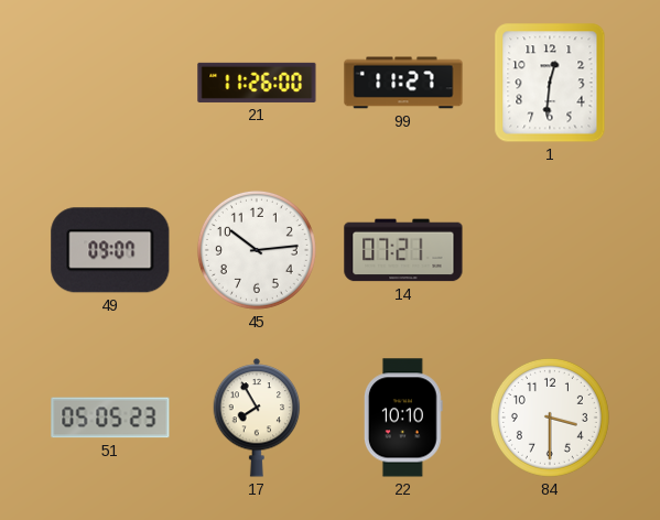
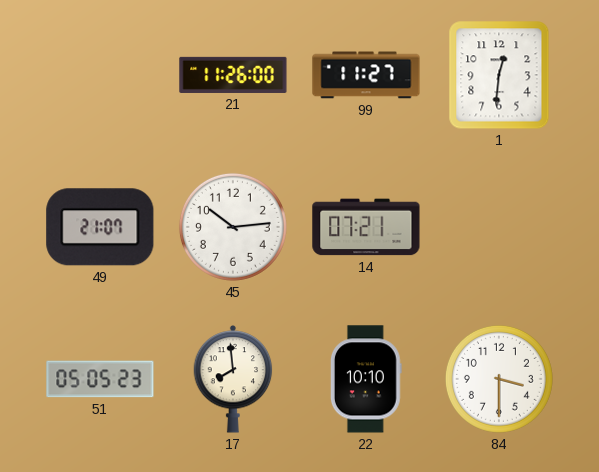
49: 09:07 -> 21:07
17: 7:55 -> 7:59
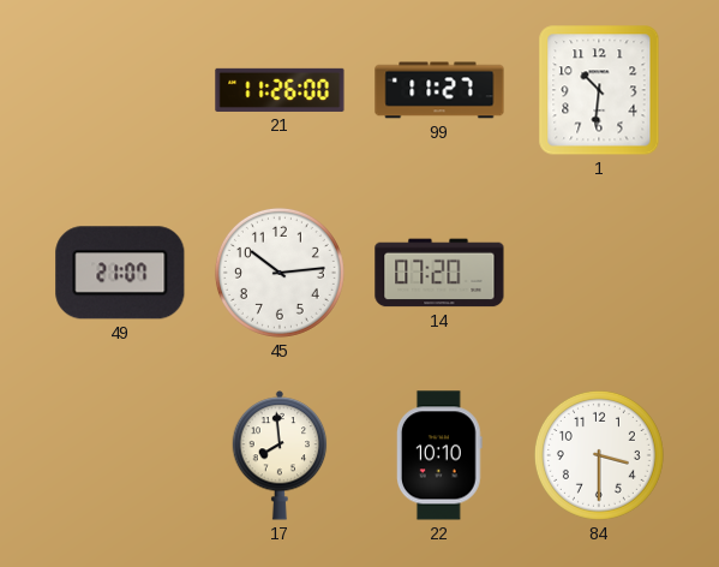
1: 12:31 -> 10:31
14: 07:21 -> 07:20
51: 05:05 -> none
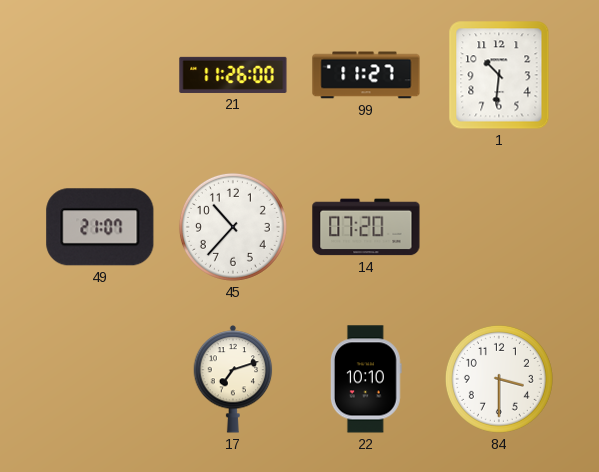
45: 10:14 -> 10:37
17: 7:59 -> 7:12
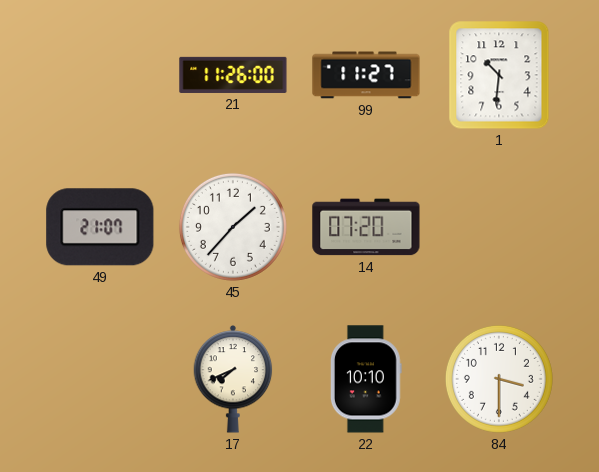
45: 10:37 -> 1:37
17: 7:12 -> 7:41
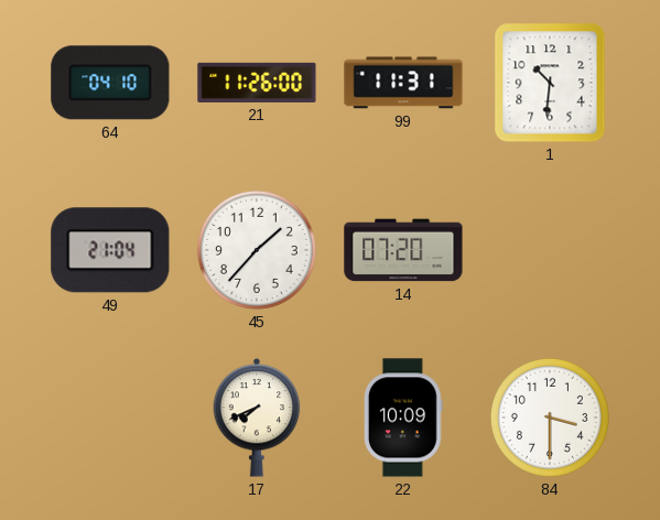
64: none -> 04:10
99: 11:27 -> 11:31
49: 21:07 -> 21:04
22: 10:10 -> 10:09
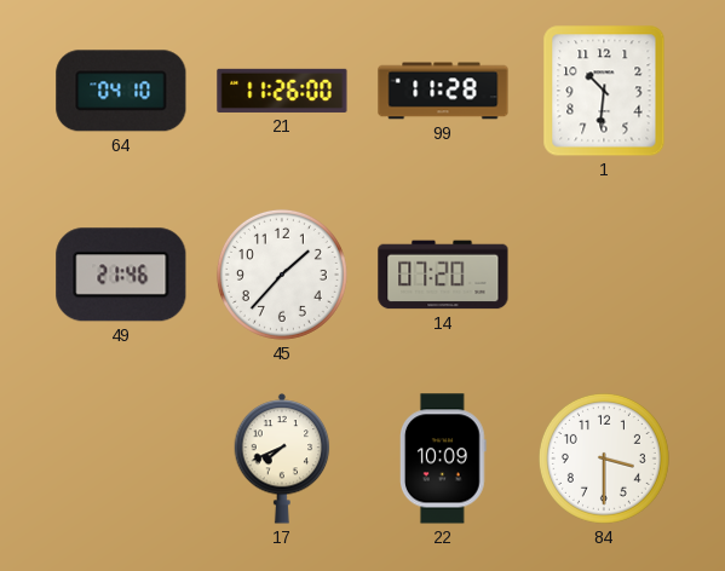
99: 11:31 -> 11:28
49: 21:04 -> 21:46
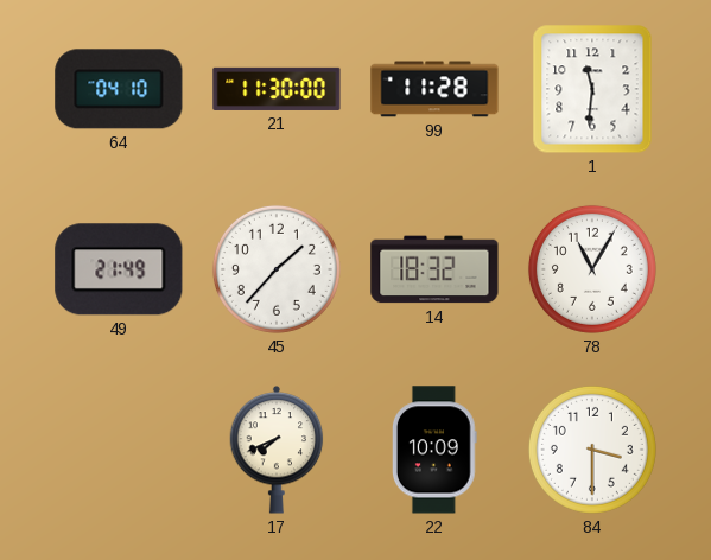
21: 11:26 -> 11:30
1: 10:31 -> 11:31
49: 21:46 -> 21:49
14: 07:20 -> 18:32
78: none -> 11:05
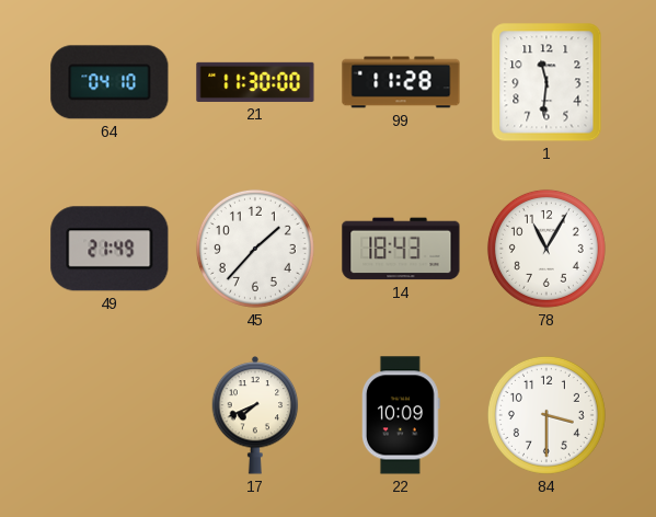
14: 18:32 -> 18:43
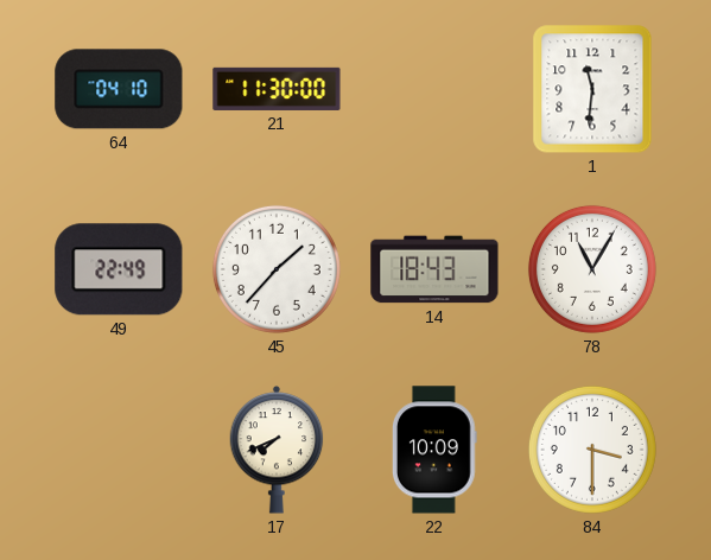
99: 11:28 -> none
49: 21:49 -> 22:49
